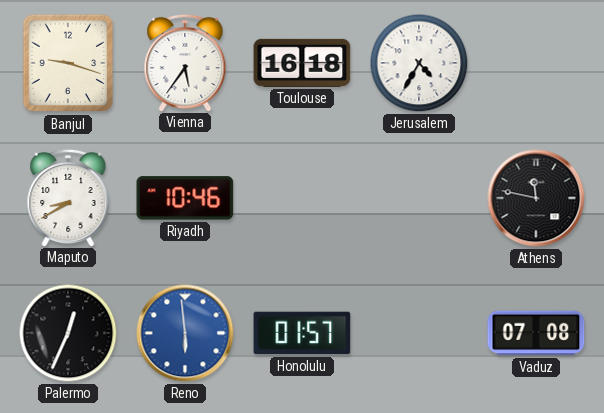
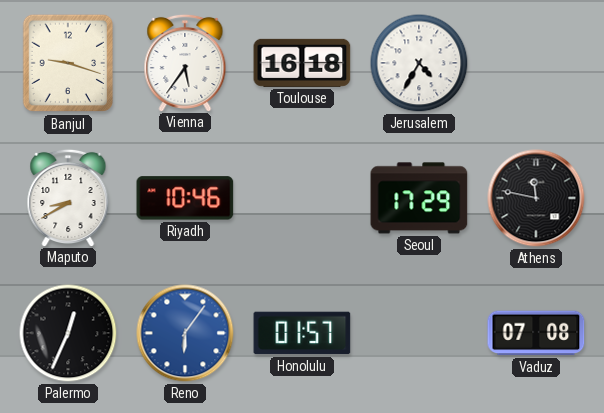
Seoul: none -> 17:29
Reno: 5:59 -> 6:06
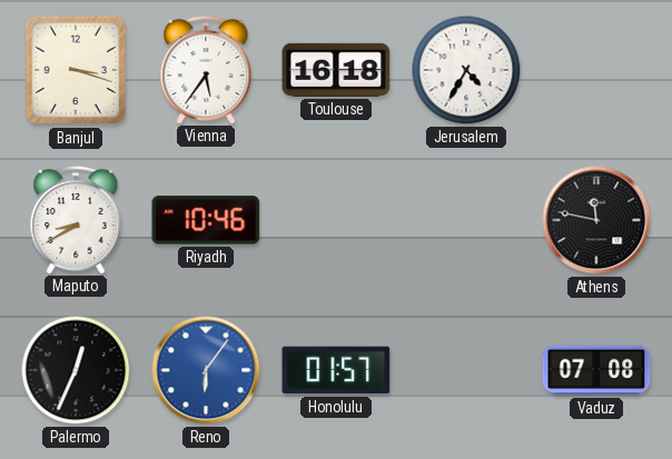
Banjul: 9:18 -> 3:18
Seoul: 17:29 -> none
